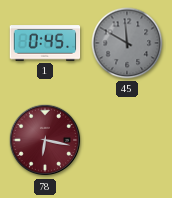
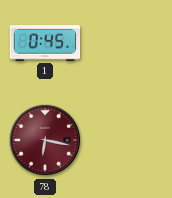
45: 11:50 -> none
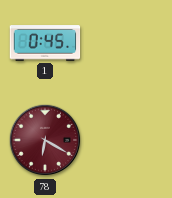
78: 6:17 -> 6:20
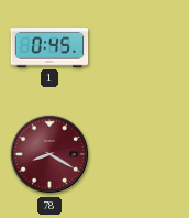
78: 6:20 -> 8:20
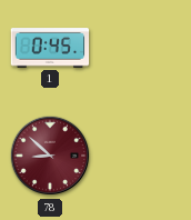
78: 8:20 -> 8:52
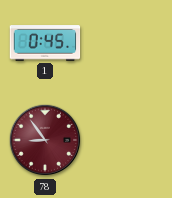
78: 8:52 -> 8:54
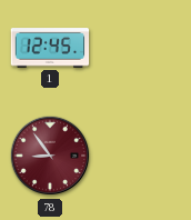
1: 0:45 -> 12:45
